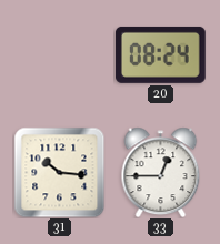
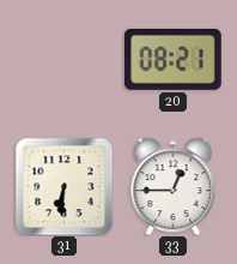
20: 08:24 -> 08:21
31: 10:16 -> 6:31
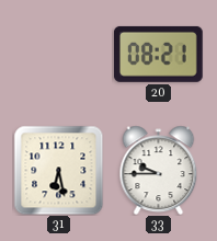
31: 6:31 -> 6:28
33: 12:45 -> 9:45
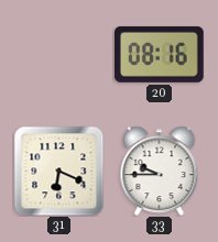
20: 08:21 -> 08:16
31: 6:28 -> 6:19
